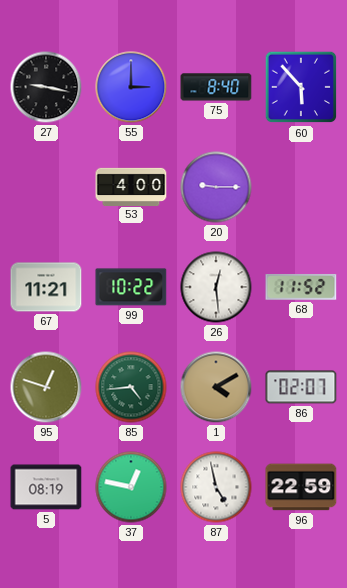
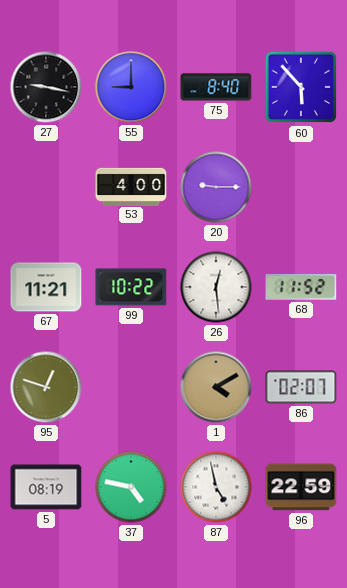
55: 3:00 -> 9:00
85: 4:44 -> none
37: 12:47 -> 4:47
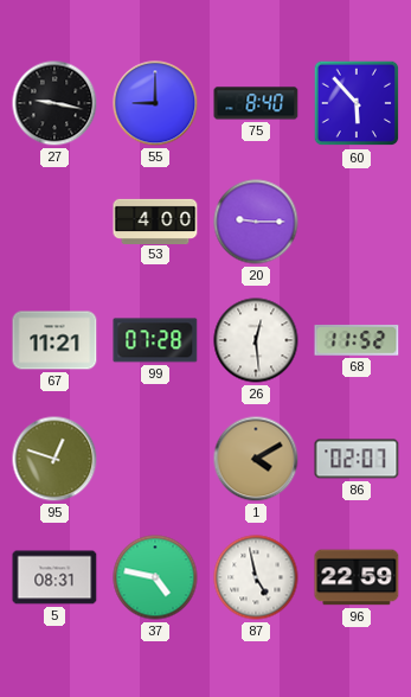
99: 10:22 -> 07:28
5: 08:19 -> 08:31
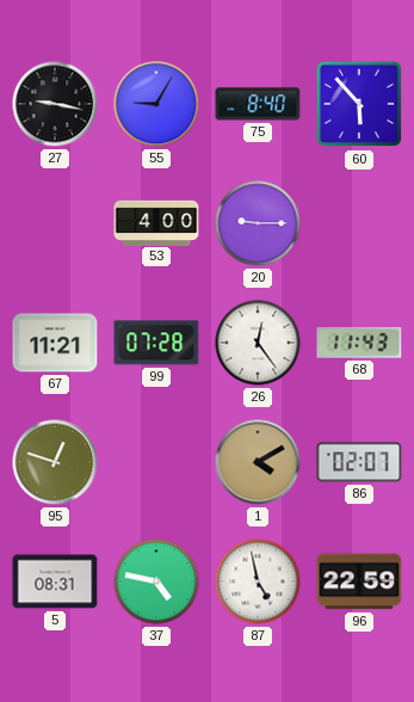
55: 9:00 -> 9:05
26: 12:29 -> 12:24
68: 11:52 -> 11:43
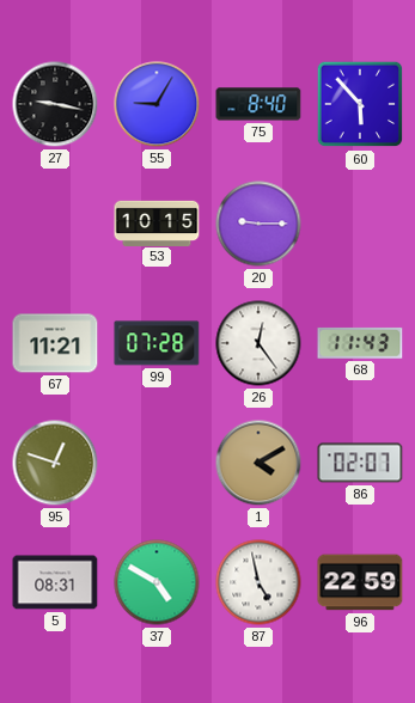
53: 4:00 -> 10:15
37: 4:47 -> 4:50
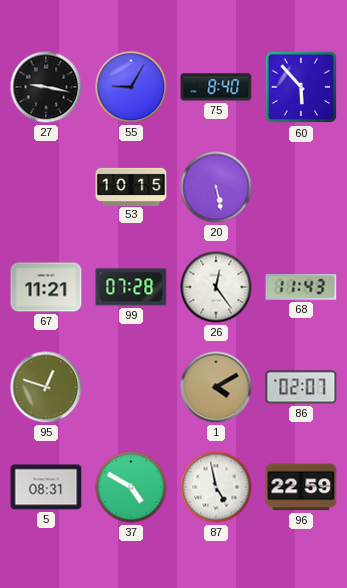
20: 9:15 -> 5:28
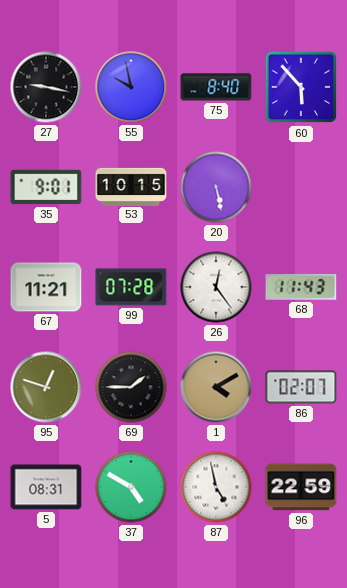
55: 9:05 -> 9:58
35: none -> 9:01
69: none -> 1:45
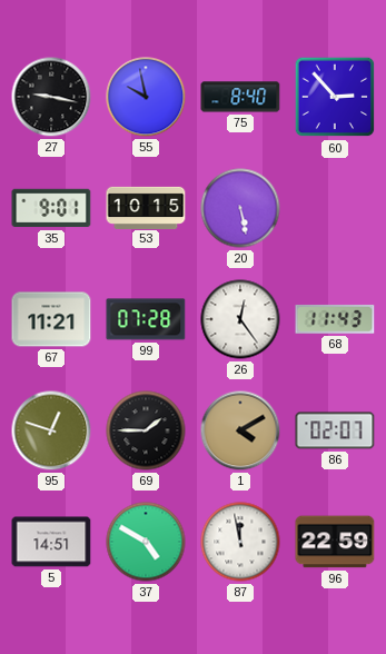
60: 5:53 -> 2:53
5: 08:31 -> 14:51
87: 4:58 -> 11:58
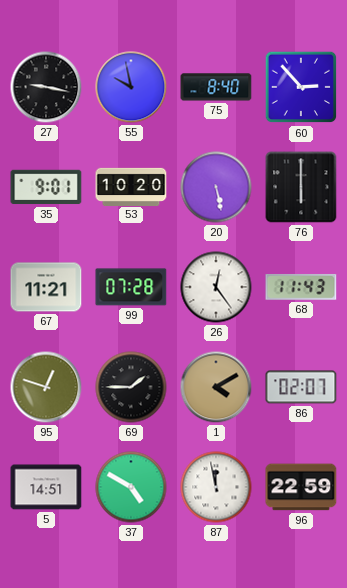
53: 10:15 -> 10:20
76: none -> 6:00
